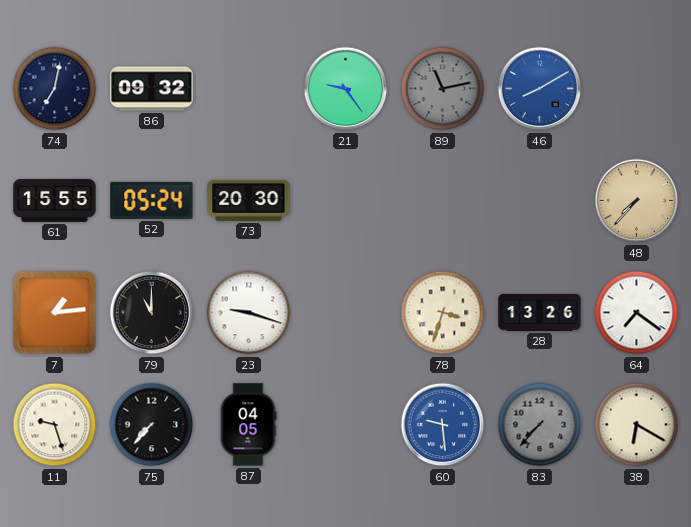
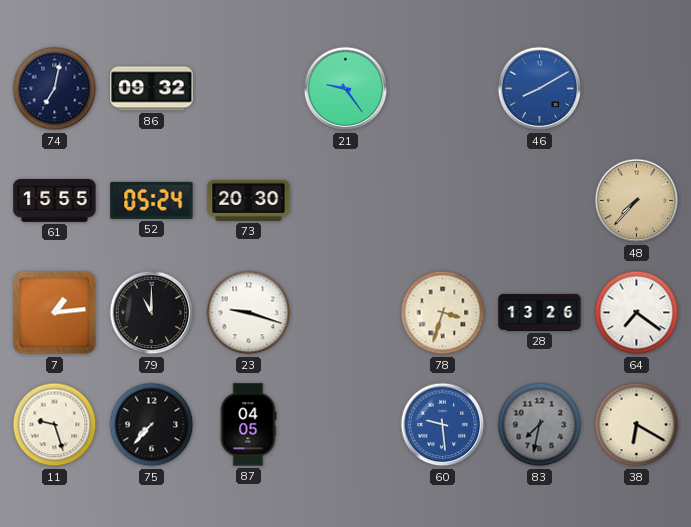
89: 11:13 -> none
83: 7:37 -> 7:32
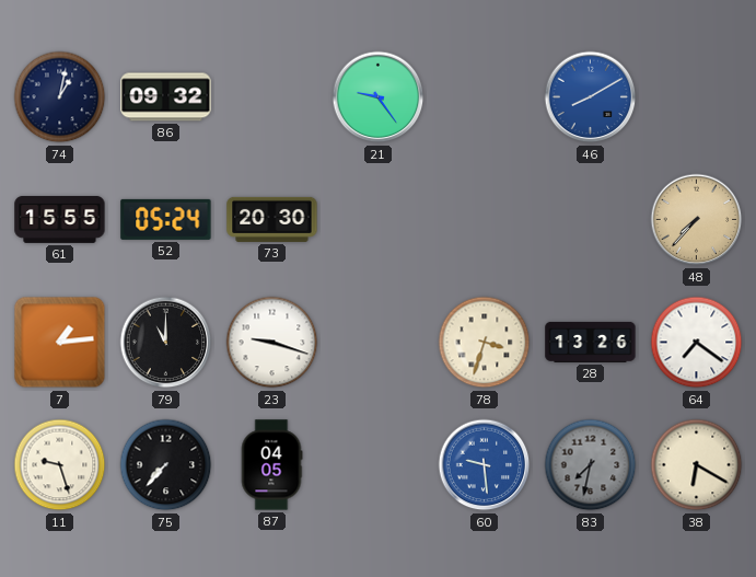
74: 7:02 -> 1:02
